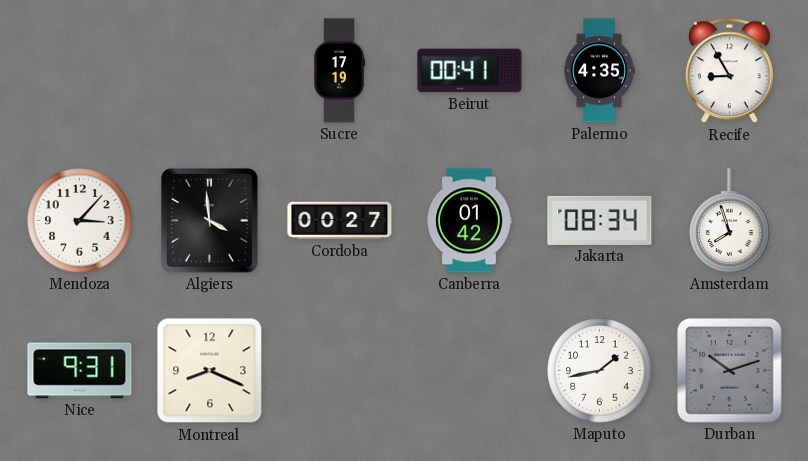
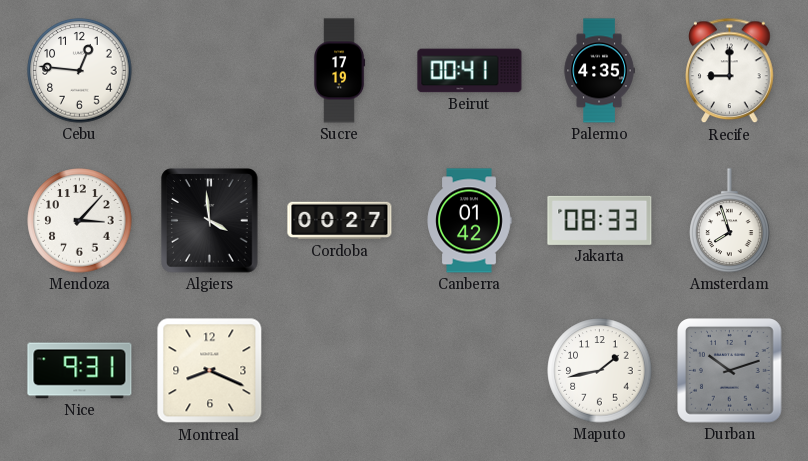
Cebu: none -> 12:46
Recife: 8:55 -> 9:00
Jakarta: 08:34 -> 08:33
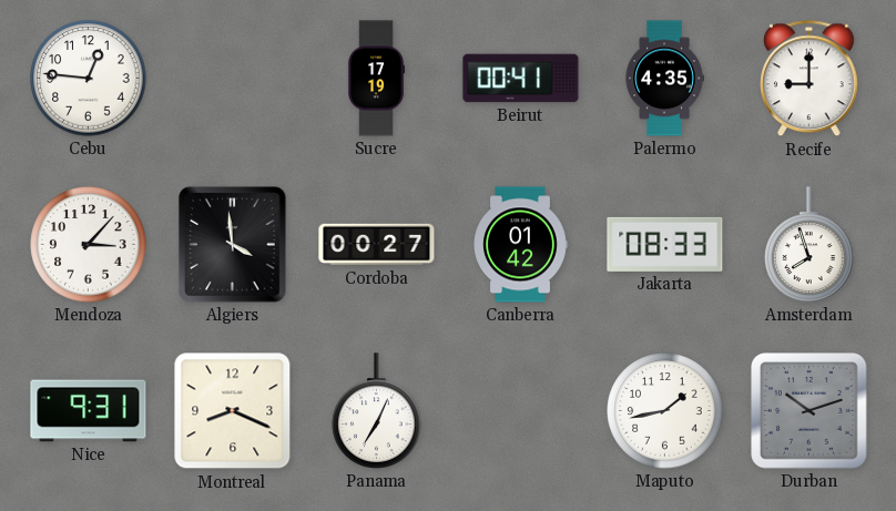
Panama: none -> 7:04
